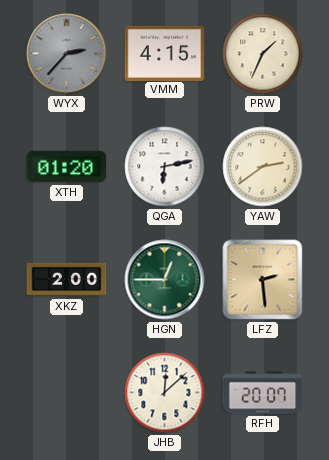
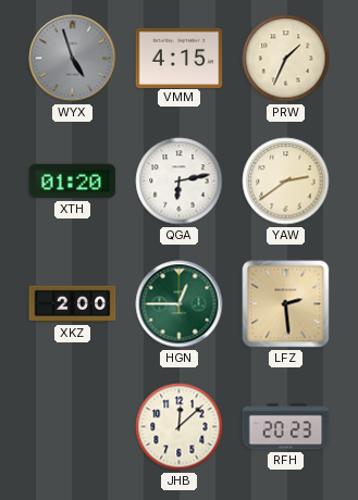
WYX: 2:37 -> 4:57
RFH: 20:07 -> 20:23
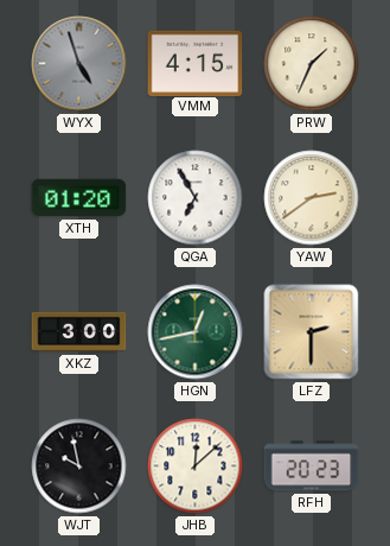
QGA: 6:13 -> 6:55
XKZ: 2:00 -> 3:00
HGN: 12:45 -> 12:43
LFZ: 2:29 -> 2:30
WJT: none -> 9:58
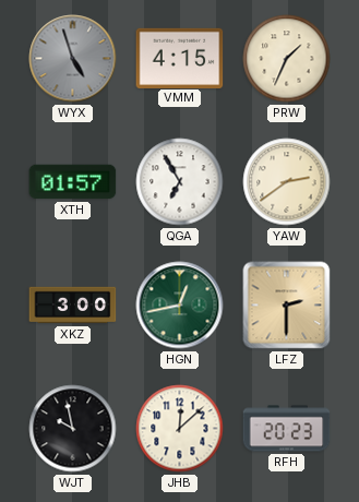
XTH: 01:20 -> 01:57
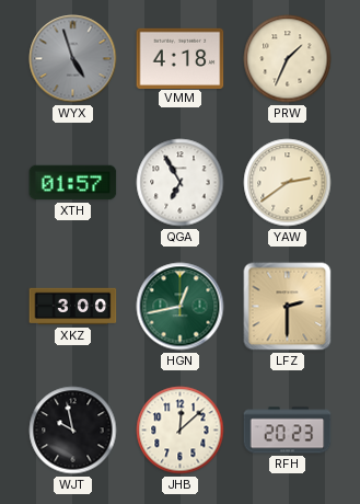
VMM: 4:15 -> 4:18
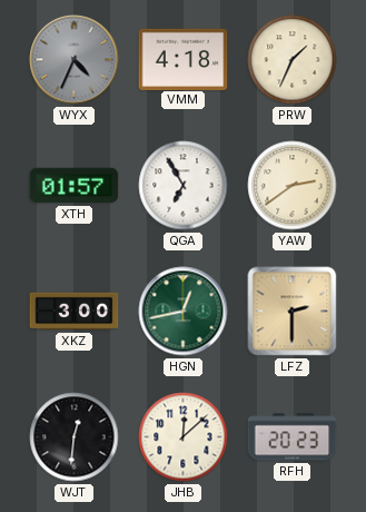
WYX: 4:57 -> 4:34
WJT: 9:58 -> 12:31
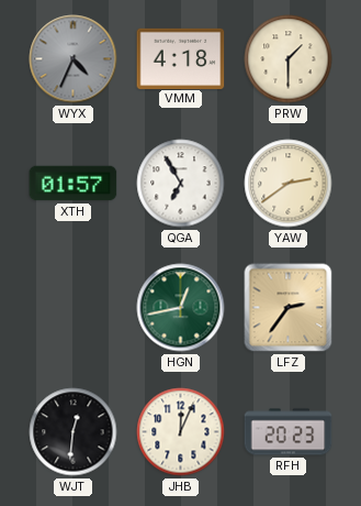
PRW: 1:34 -> 1:30
XKZ: 3:00 -> none
LFZ: 2:30 -> 2:36
JHB: 12:08 -> 12:04
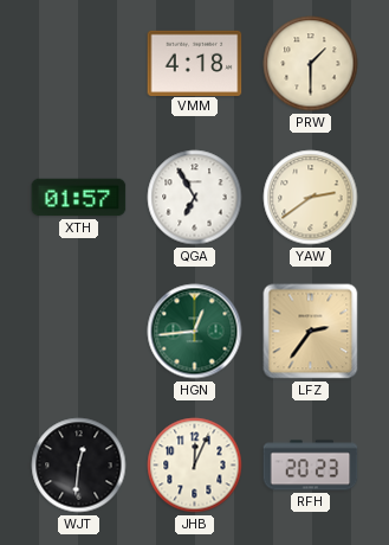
WYX: 4:34 -> none
HGN: 12:43 -> 12:44
